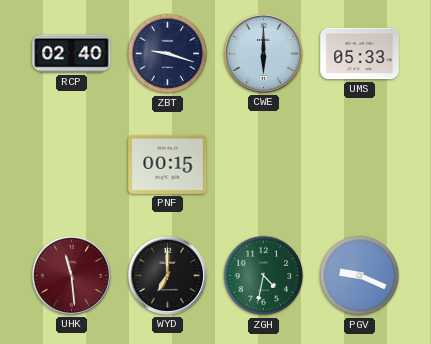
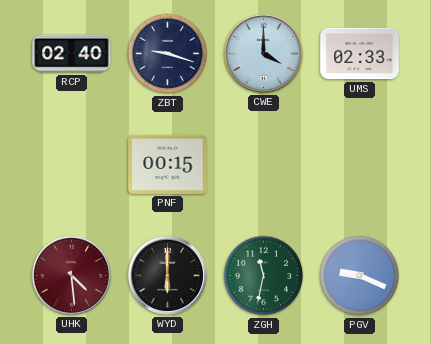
CWE: 6:00 -> 4:00
UMS: 05:33 -> 02:33
UHK: 11:29 -> 4:29
WYD: 7:00 -> 6:00
ZGH: 4:32 -> 11:32
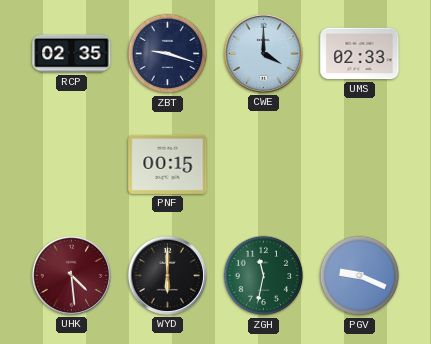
RCP: 02:40 -> 02:35
